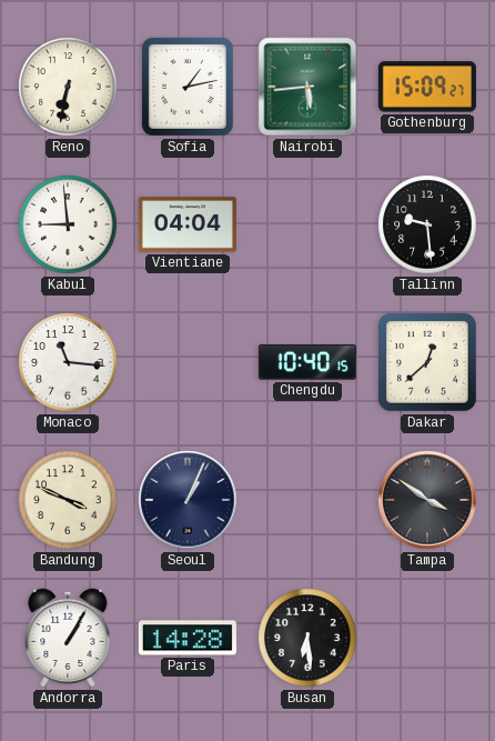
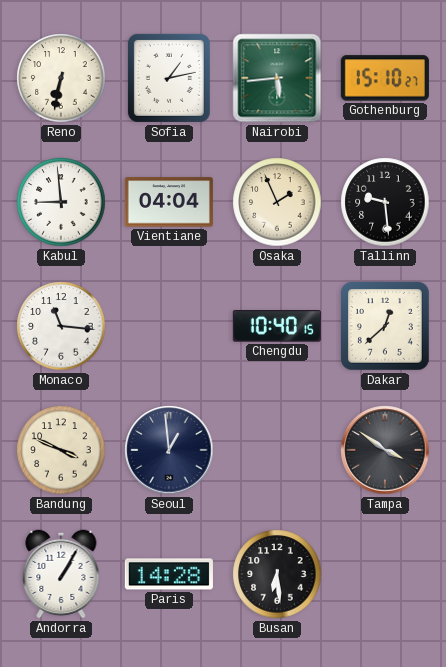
Gothenburg: 15:09 -> 15:10
Osaka: none -> 1:56
Seoul: 1:04 -> 12:59
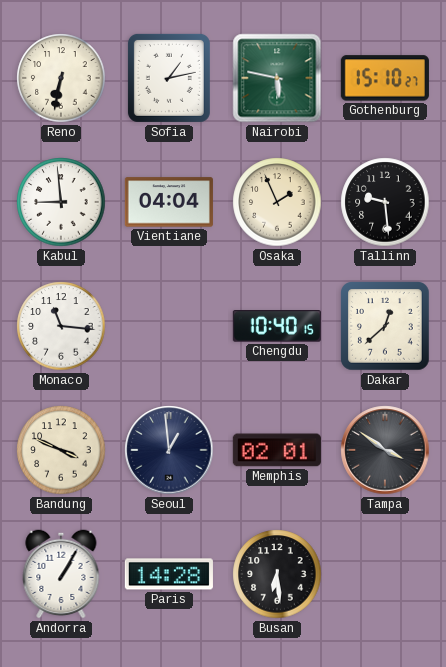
Nairobi: 5:44 -> 5:47
Memphis: none -> 02:01
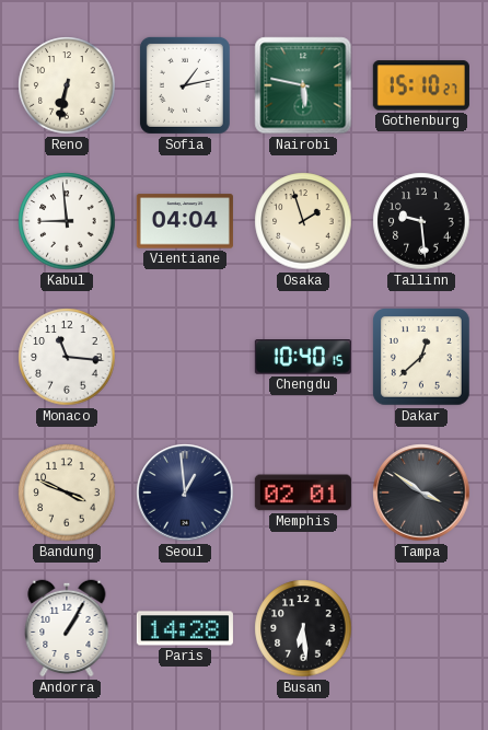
Osaka: 1:56 -> 1:57
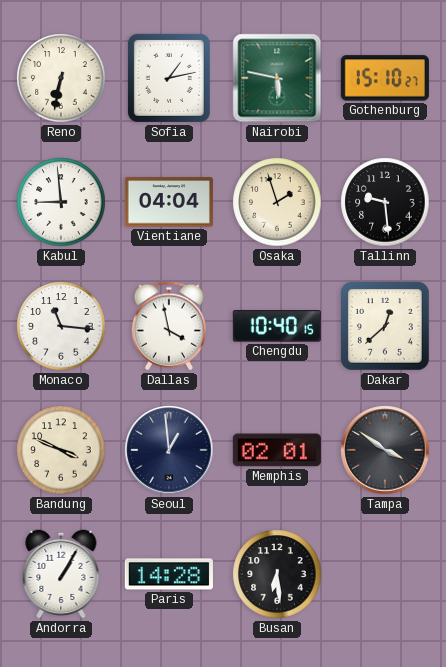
Dallas: none -> 3:58
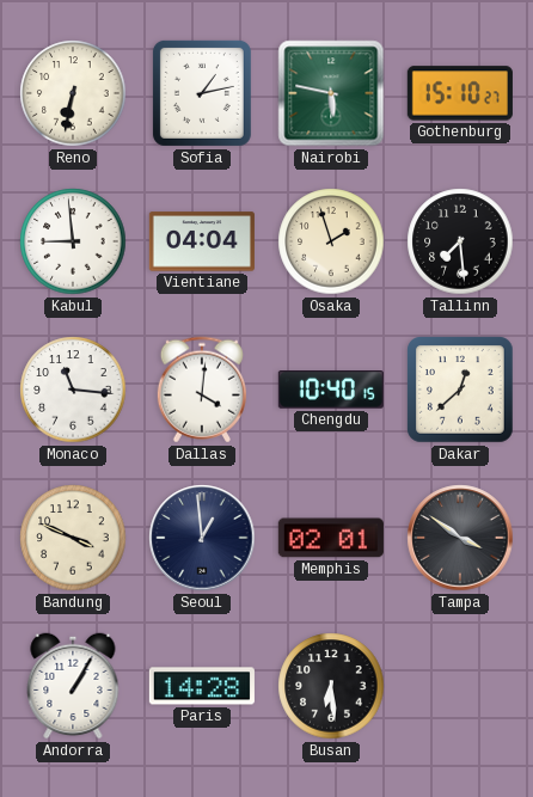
Tallinn: 9:29 -> 7:29
Dallas: 3:58 -> 4:01
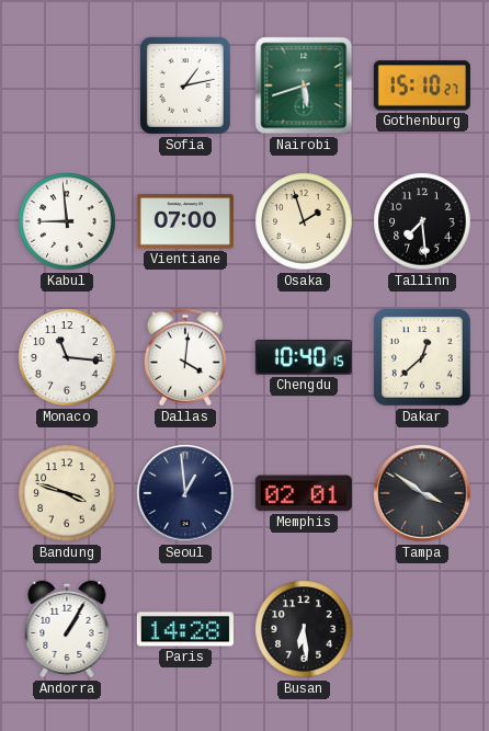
Reno: 6:32 -> none
Nairobi: 5:47 -> 5:42
Vientiane: 04:04 -> 07:00
Bandung: 3:49 -> 3:48
